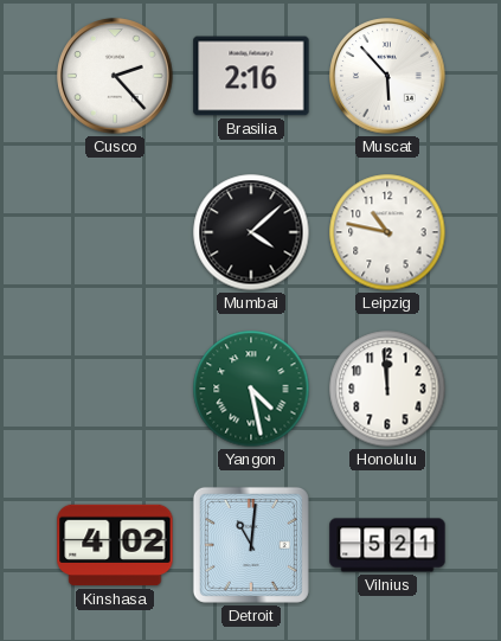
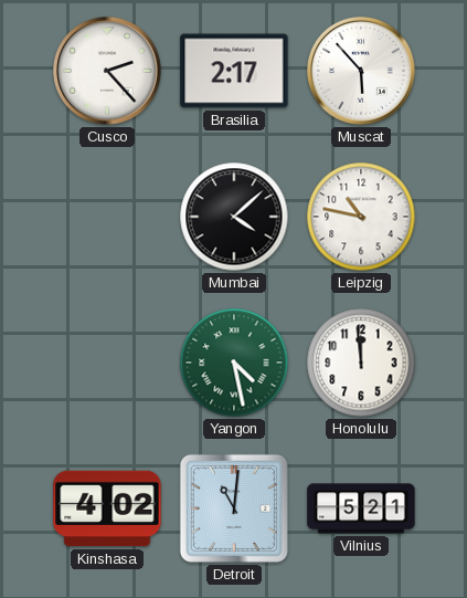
Brasilia: 2:16 -> 2:17
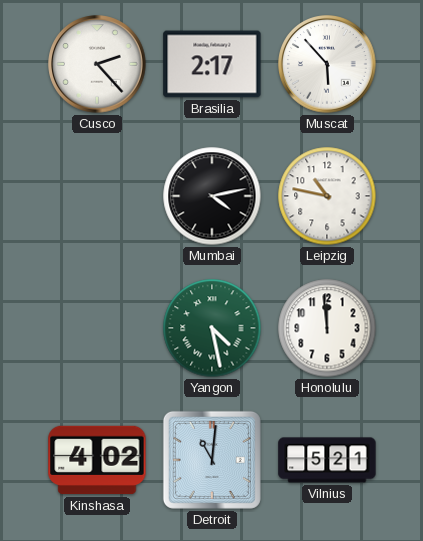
Mumbai: 4:08 -> 4:13
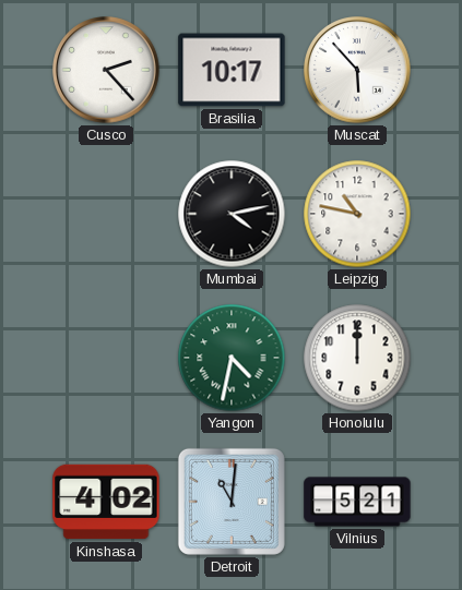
Brasilia: 2:17 -> 10:17
Yangon: 4:28 -> 4:32
Honolulu: 11:59 -> 12:00
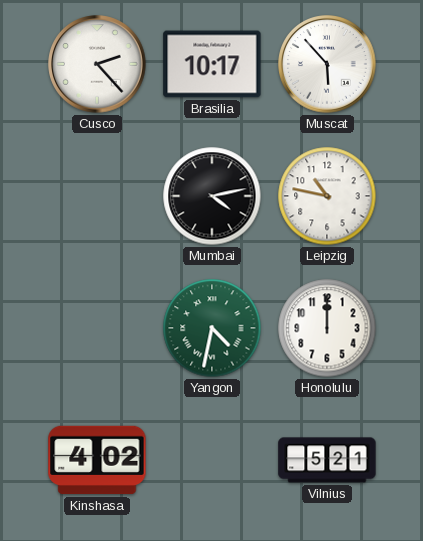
Detroit: 11:01 -> none
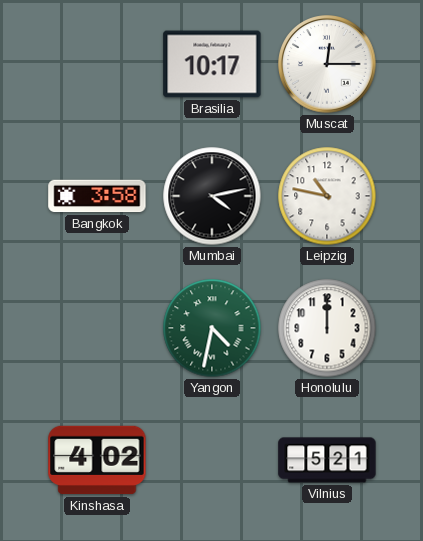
Cusco: 2:23 -> none
Muscat: 5:53 -> 12:15
Bangkok: none -> 3:58
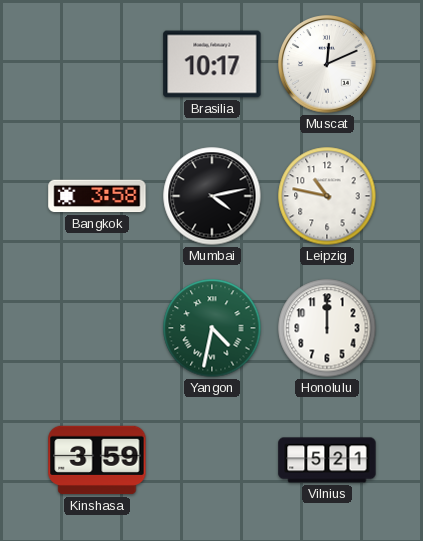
Muscat: 12:15 -> 12:11
Kinshasa: 4:02 -> 3:59
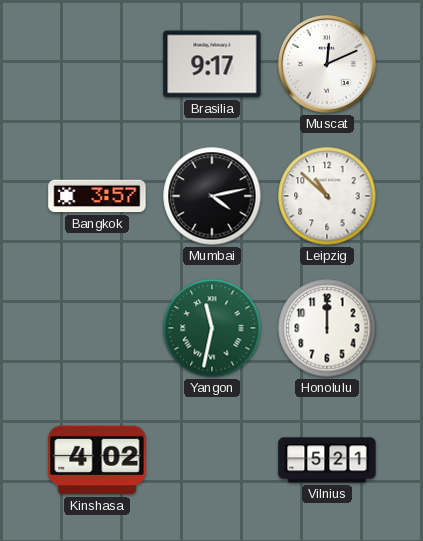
Brasilia: 10:17 -> 9:17
Bangkok: 3:58 -> 3:57
Leipzig: 10:47 -> 10:52
Yangon: 4:32 -> 11:32
Kinshasa: 3:59 -> 4:02
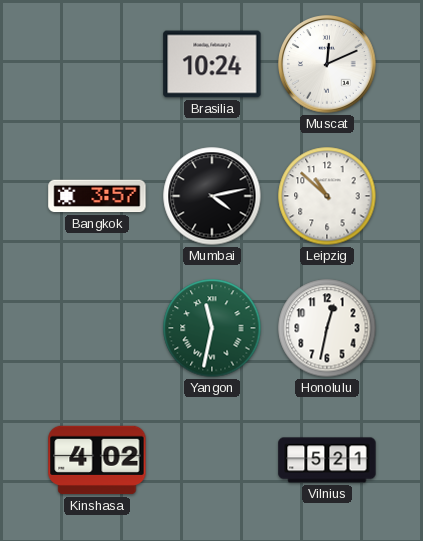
Brasilia: 9:17 -> 10:24
Honolulu: 12:00 -> 12:32
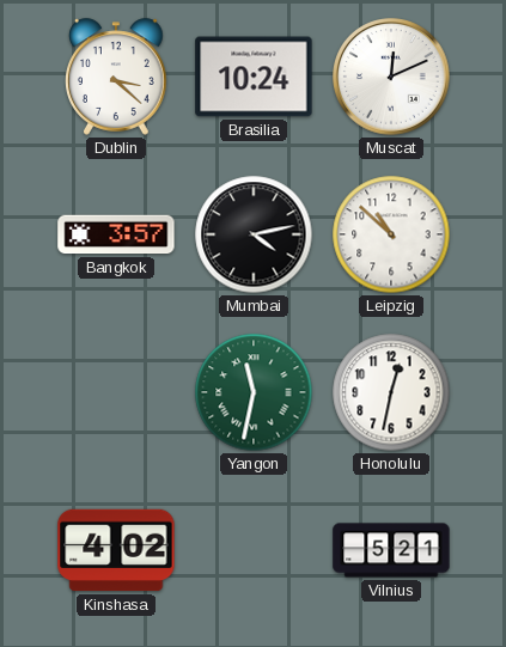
Dublin: none -> 3:22
